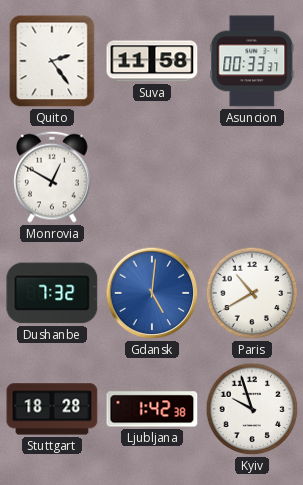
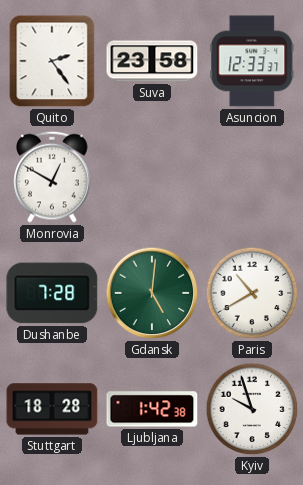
Suva: 11:58 -> 23:58
Asuncion: 00:33 -> 12:33
Dushanbe: 7:32 -> 7:28
Gdansk dial: blue -> green
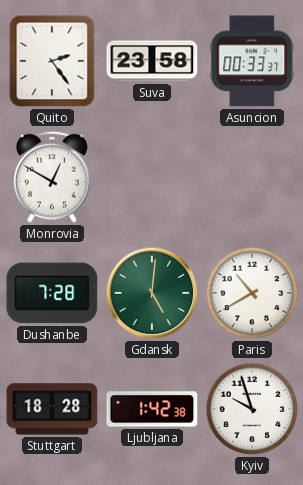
Asuncion: 12:33 -> 00:33
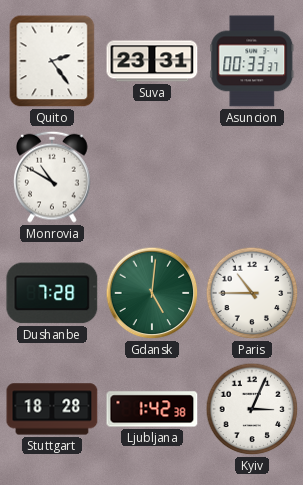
Suva: 23:58 -> 23:31
Monrovia: 12:50 -> 10:50
Paris: 10:40 -> 10:45
Kyiv: 9:57 -> 3:04
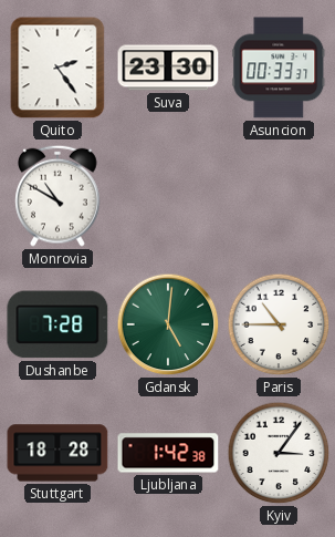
Suva: 23:31 -> 23:30
Kyiv: 3:04 -> 3:06
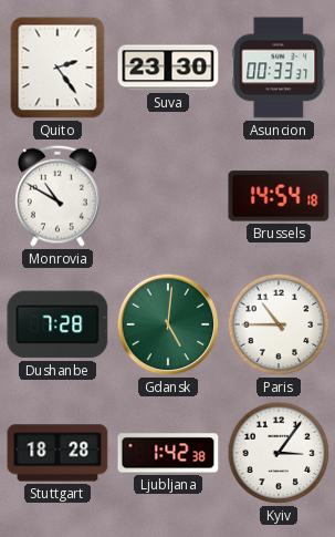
Brussels: none -> 14:54
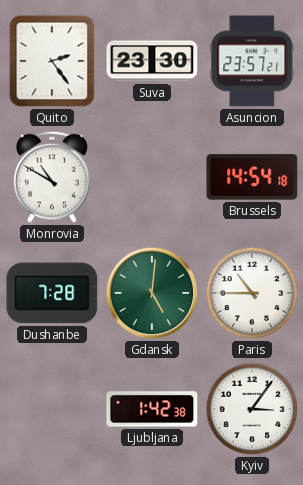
Asuncion: 00:33 -> 23:57
Stuttgart: 18:28 -> none
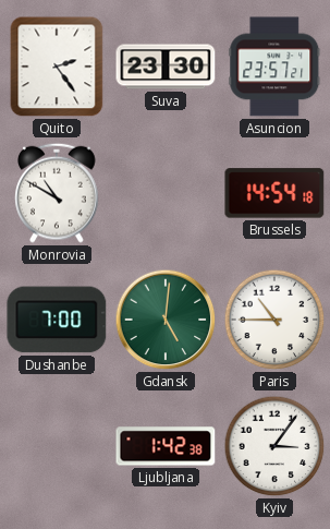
Dushanbe: 7:28 -> 7:00
